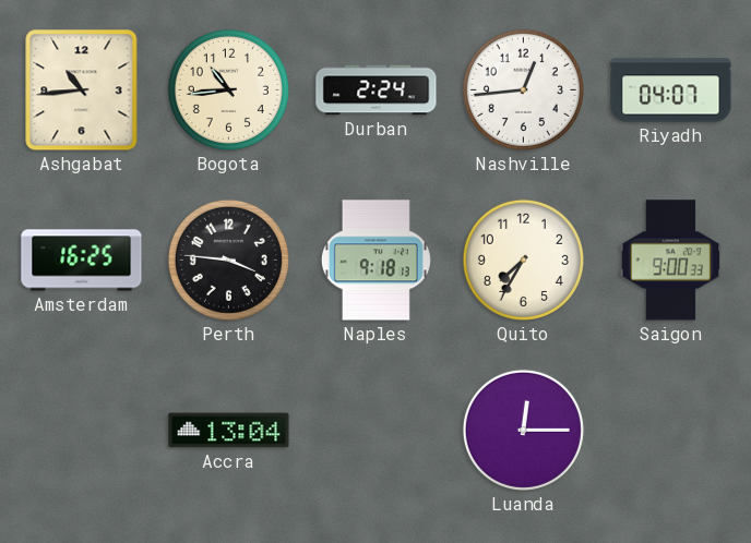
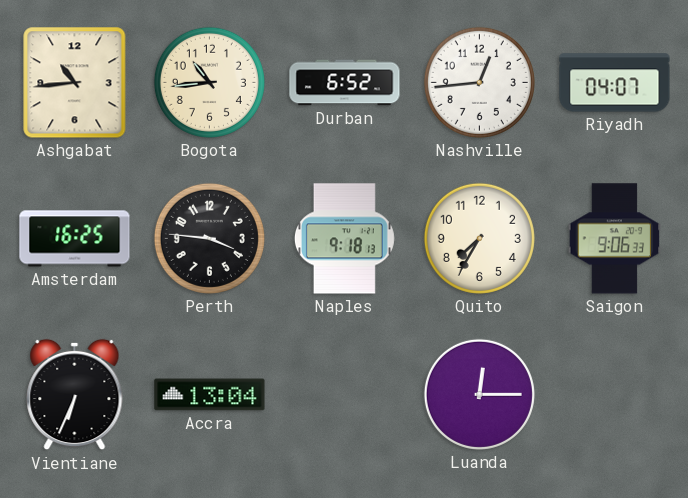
Durban: 2:24 -> 6:52
Saigon: 9:00 -> 9:06
Vientiane: none -> 6:34
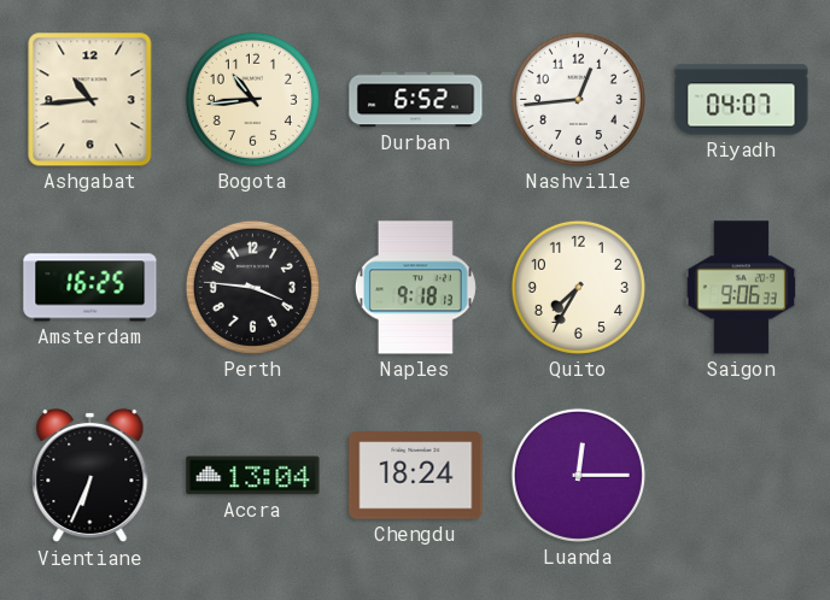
Chengdu: none -> 18:24
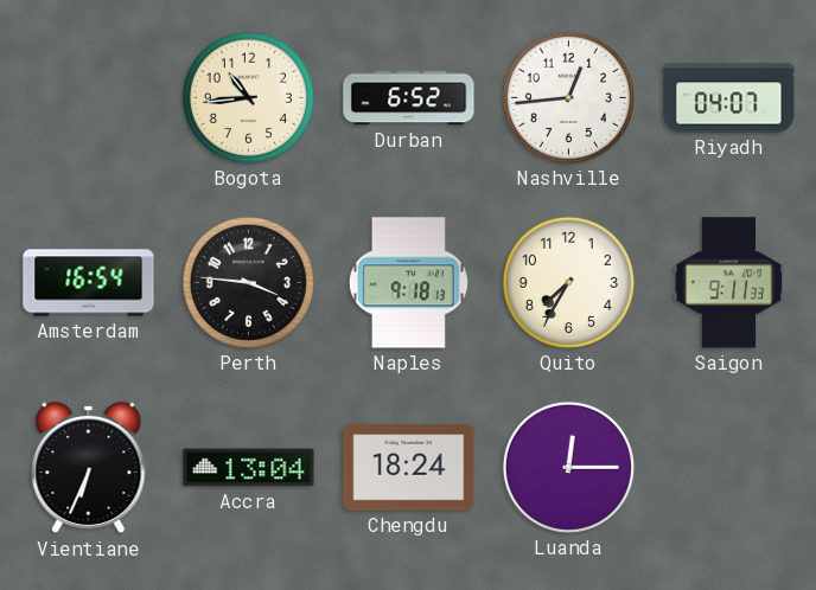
Ashgabat: 10:44 -> none
Amsterdam: 16:25 -> 16:54
Saigon: 9:06 -> 9:11
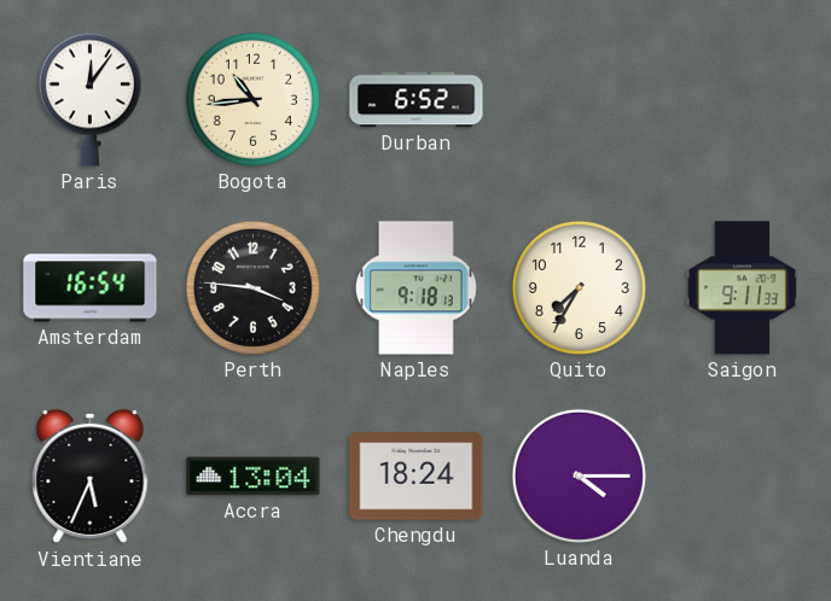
Paris: none -> 12:06
Nashville: 12:44 -> none
Riyadh: 04:07 -> none
Vientiane: 6:34 -> 5:34
Luanda: 12:15 -> 4:15
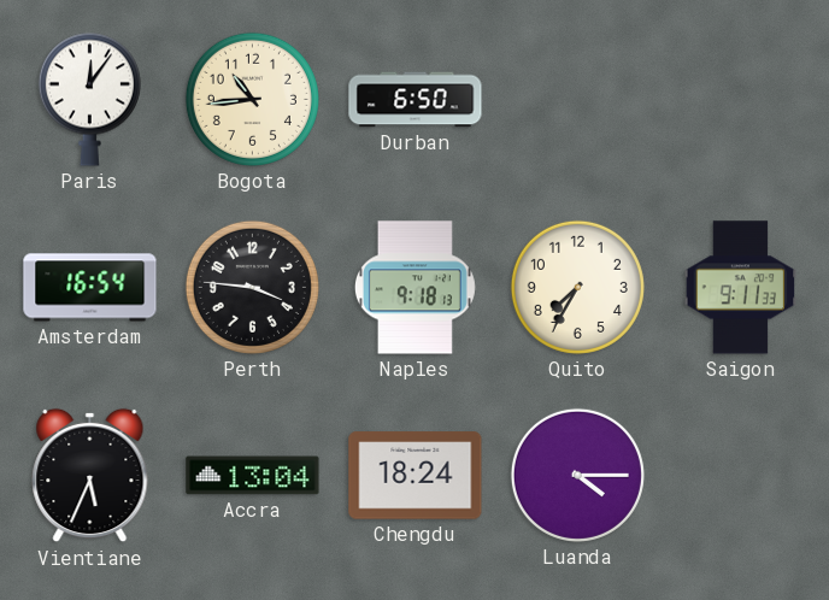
Durban: 6:52 -> 6:50
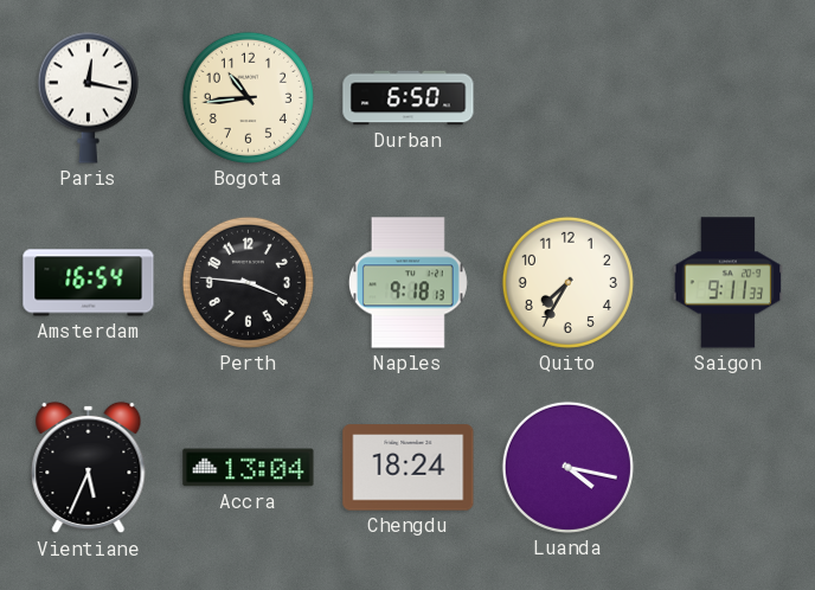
Paris: 12:06 -> 12:17
Luanda: 4:15 -> 4:17
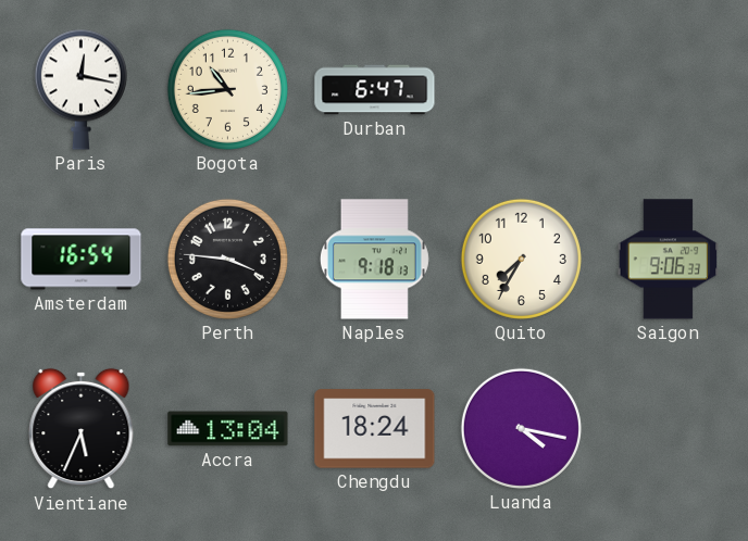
Durban: 6:50 -> 6:47
Saigon: 9:11 -> 9:06
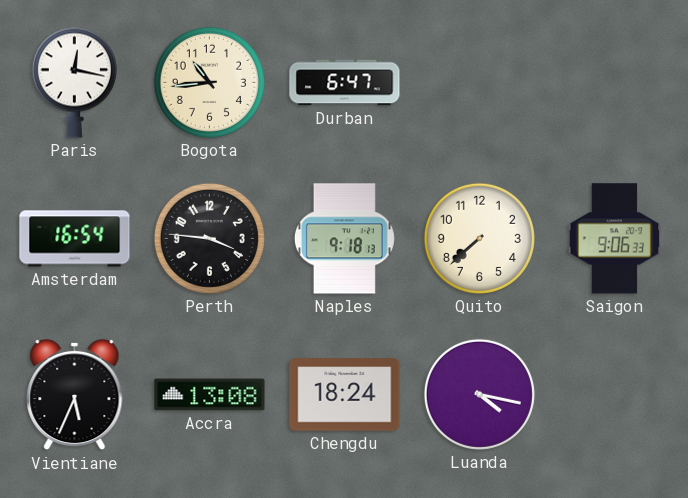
Quito: 7:35 -> 7:38
Accra: 13:04 -> 13:08
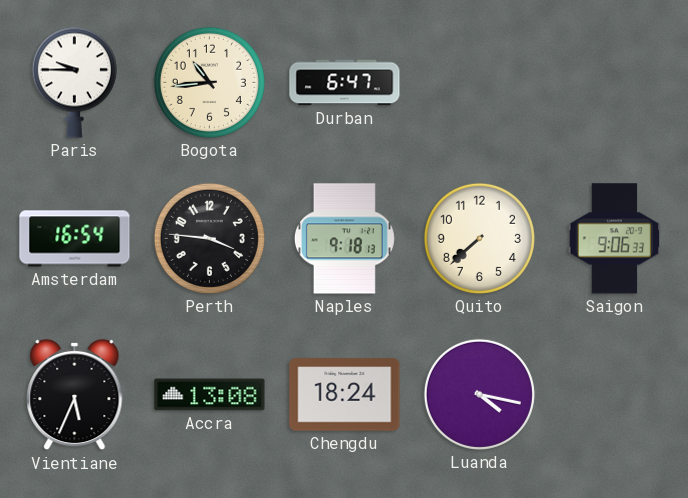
Paris: 12:17 -> 9:45
